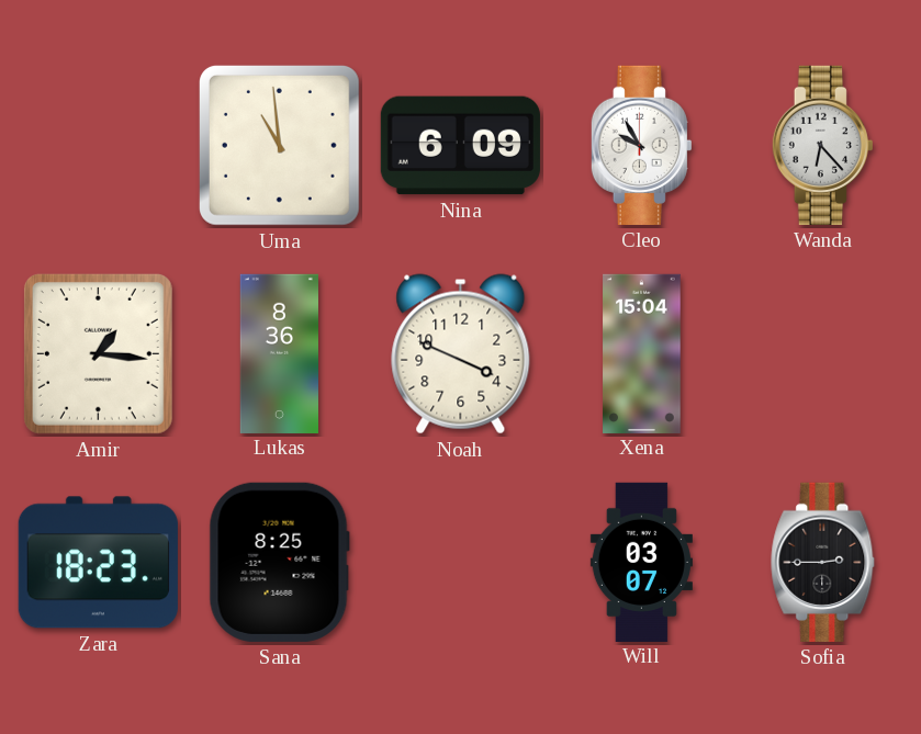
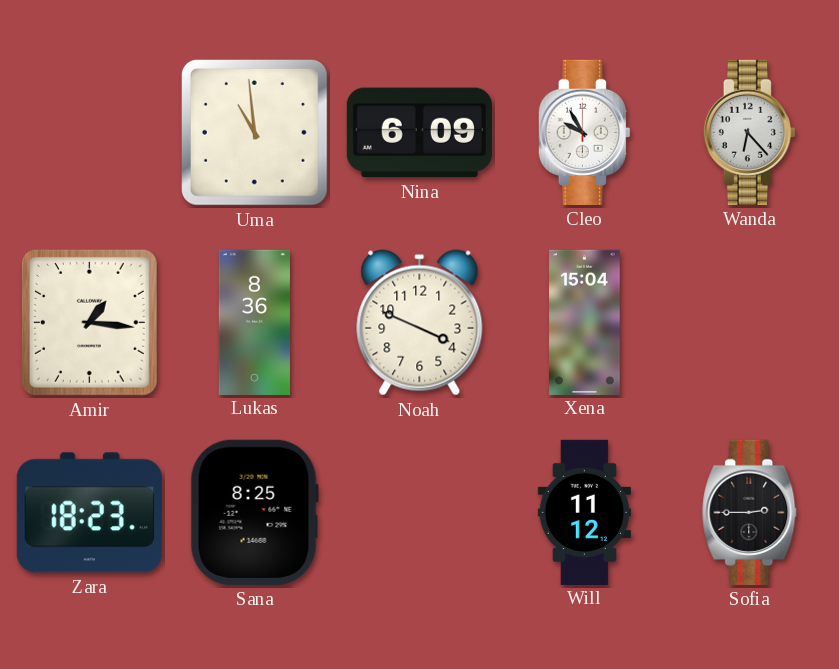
Will: 03:07 -> 11:12
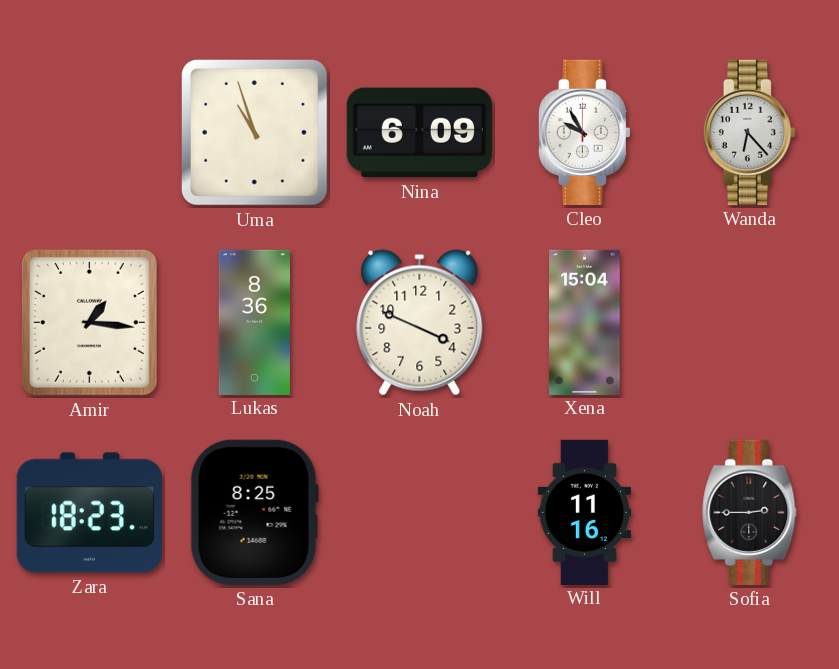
Uma: 10:59 -> 10:57
Will: 11:12 -> 11:16
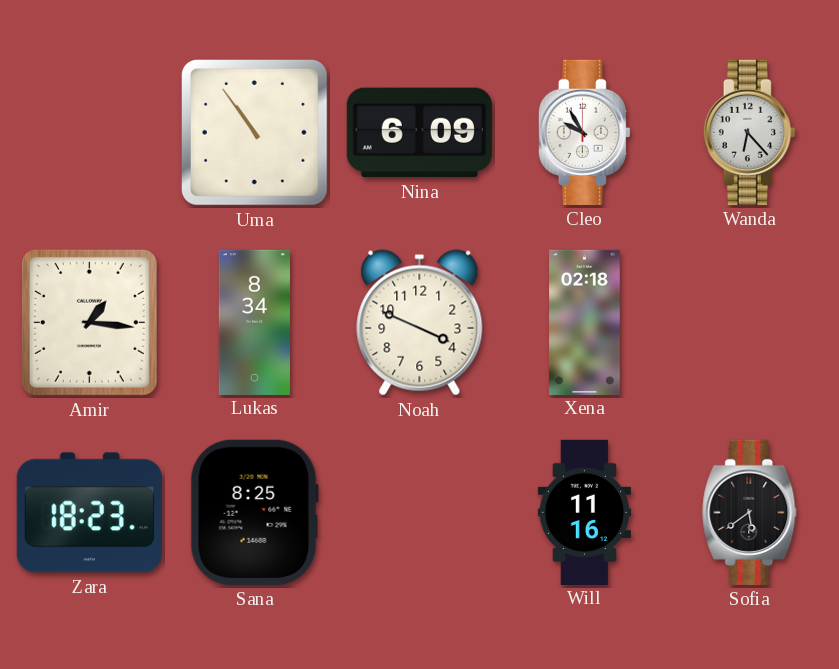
Uma: 10:57 -> 10:54
Lukas: 8:36 -> 8:34
Xena: 15:04 -> 02:18
Sofia: 2:45 -> 5:39
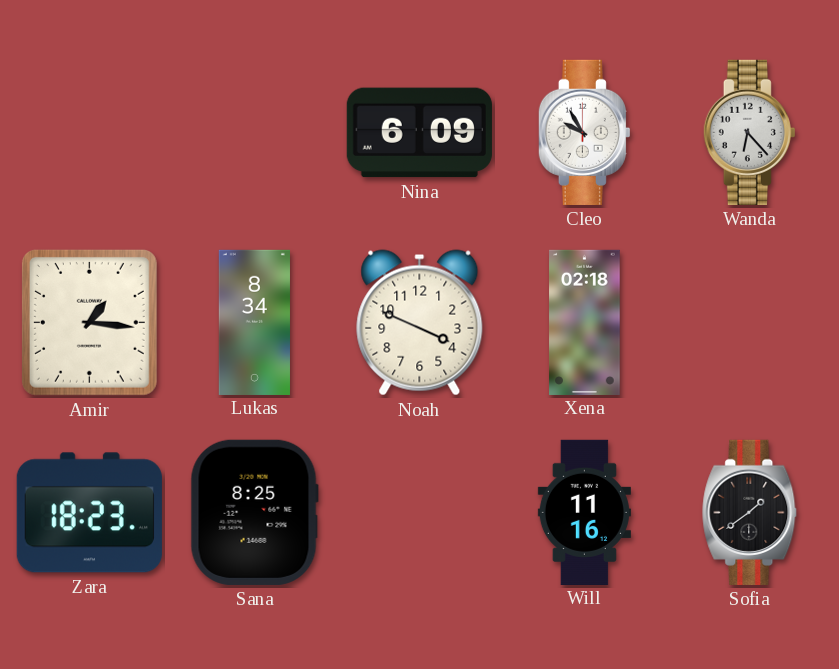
Uma: 10:54 -> none
Sofia: 5:39 -> 1:39
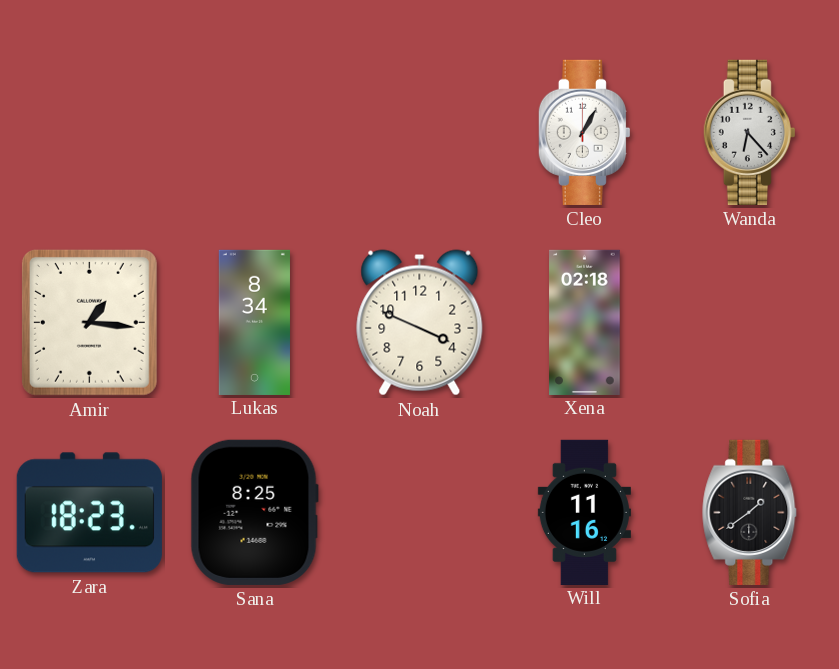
Nina: 6:09 -> none
Cleo: 9:55 -> 1:05
